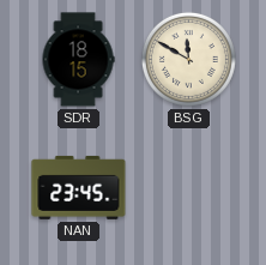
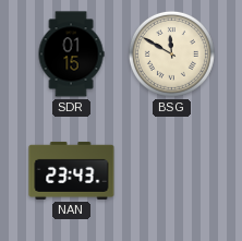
SDR: 18:15 -> 01:15
NAN: 23:45 -> 23:43
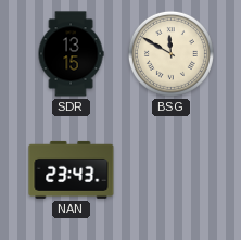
SDR: 01:15 -> 13:15
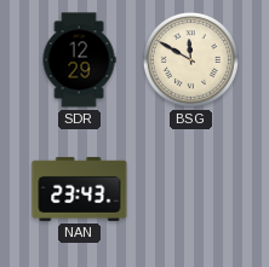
SDR: 13:15 -> 12:29
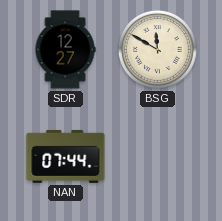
SDR: 12:29 -> 12:27
NAN: 23:43 -> 07:44
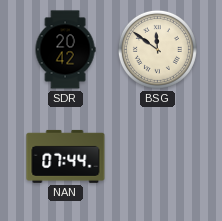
SDR: 12:27 -> 20:42
BSG: 11:50 -> 11:51
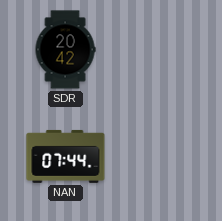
BSG: 11:51 -> none
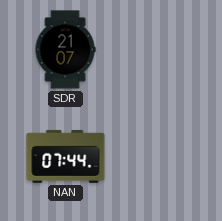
SDR: 20:42 -> 21:07
